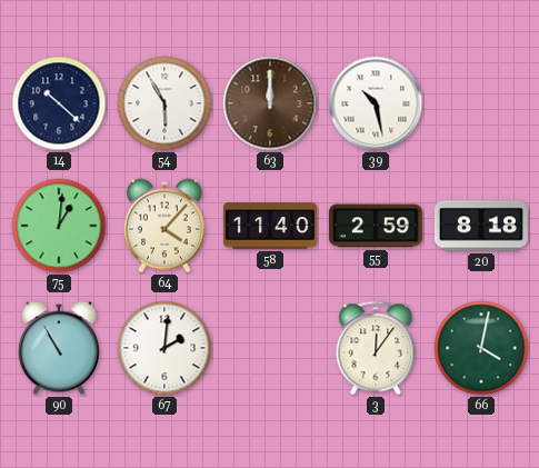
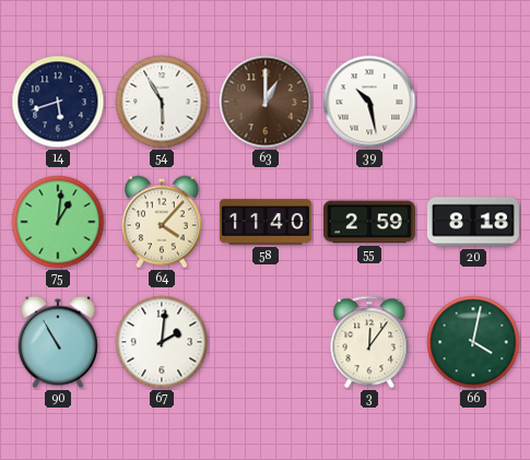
14: 10:22 -> 5:42
63: 12:00 -> 1:00
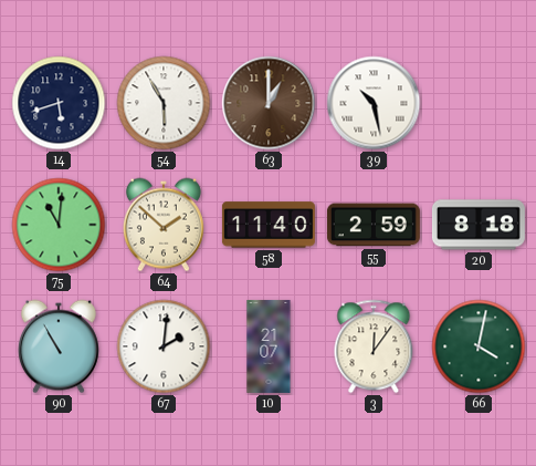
75: 1:01 -> 11:01
64: 4:07 -> 1:52
10: none -> 21:07
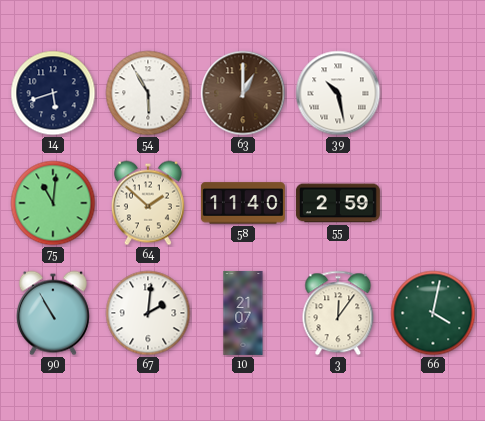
20: 8:18 -> none
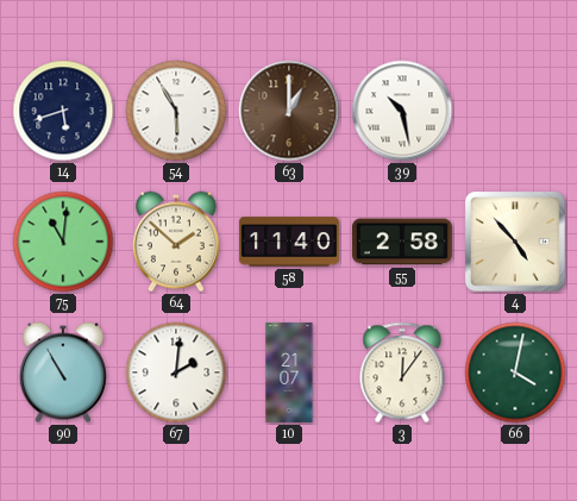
55: 2:59 -> 2:58
4: none -> 4:53
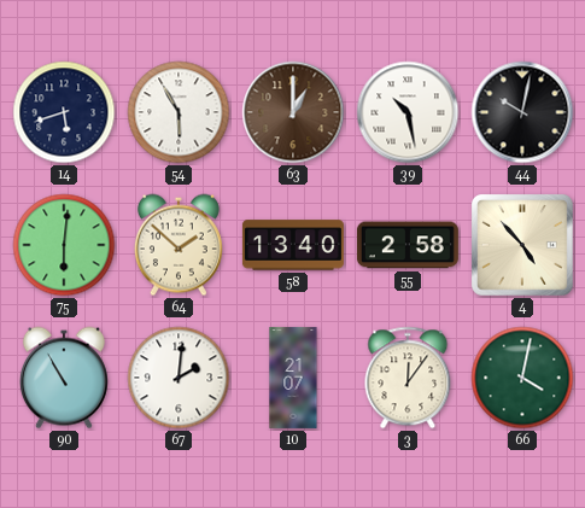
44: none -> 10:02
75: 11:01 -> 6:01
58: 11:40 -> 13:40
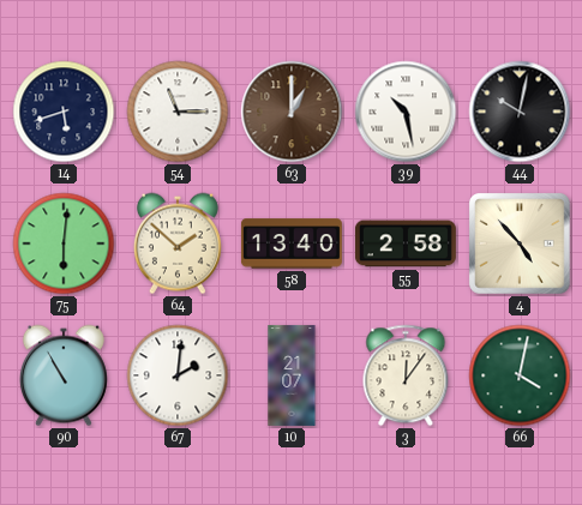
54: 5:55 -> 11:15
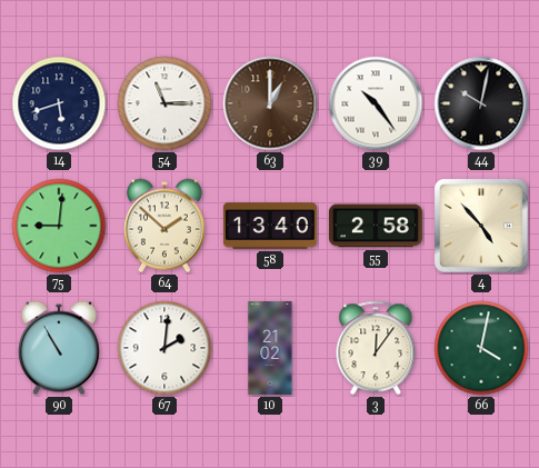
39: 10:28 -> 10:24
75: 6:01 -> 9:01
10: 21:07 -> 21:02
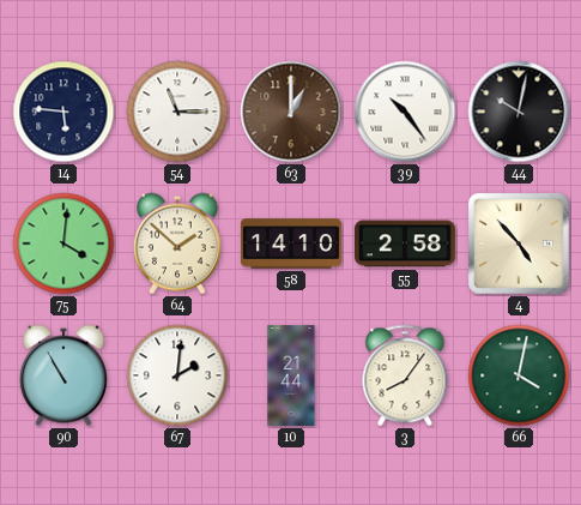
14: 5:42 -> 5:46
75: 9:01 -> 4:01
58: 13:40 -> 14:10
10: 21:02 -> 21:44
3: 12:06 -> 8:06
